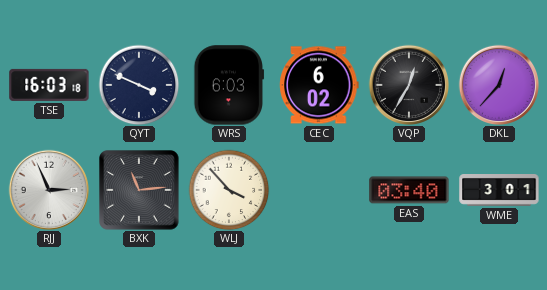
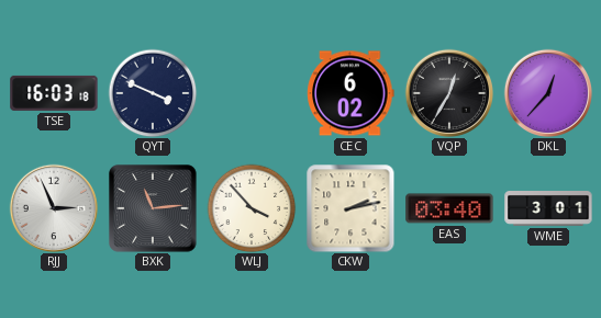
WRS: 6:03 -> none
CKW: none -> 2:13
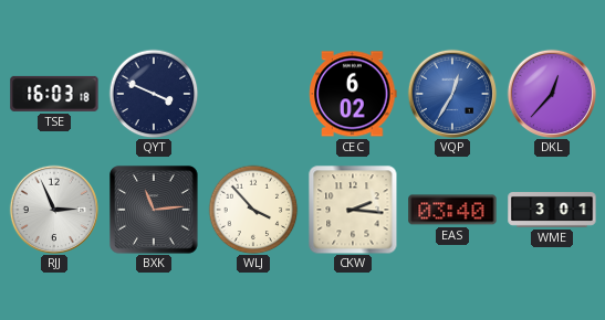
VQP dial: black -> blue
CKW: 2:13 -> 2:16
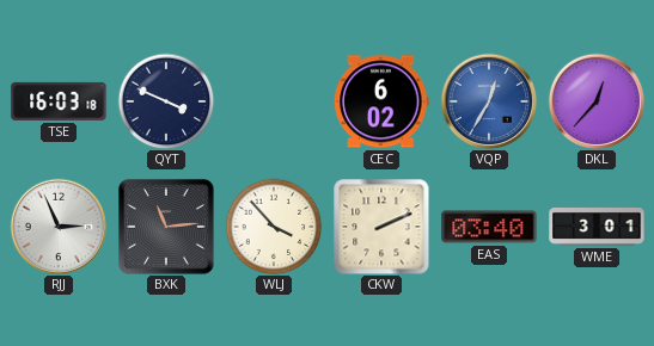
CKW: 2:16 -> 2:11
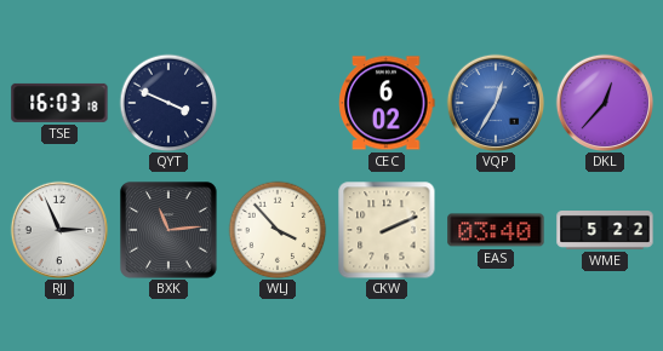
WME: 3:01 -> 5:22
